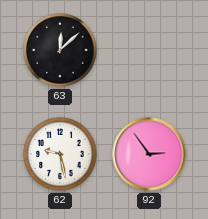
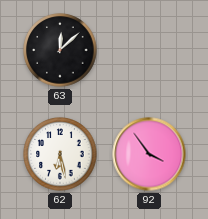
62: 9:28 -> 6:28
92: 2:54 -> 3:54
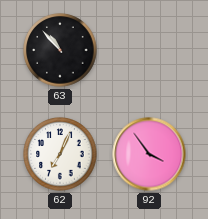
63: 12:08 -> 10:53
62: 6:28 -> 7:04
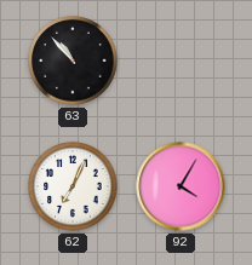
92: 3:54 -> 4:05
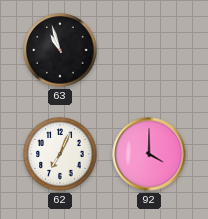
63: 10:53 -> 10:57
92: 4:05 -> 4:00
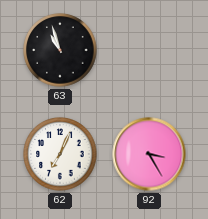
92: 4:00 -> 3:25
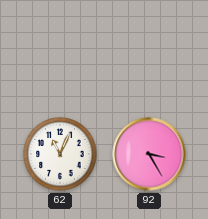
63: 10:57 -> none
62: 7:04 -> 11:04
